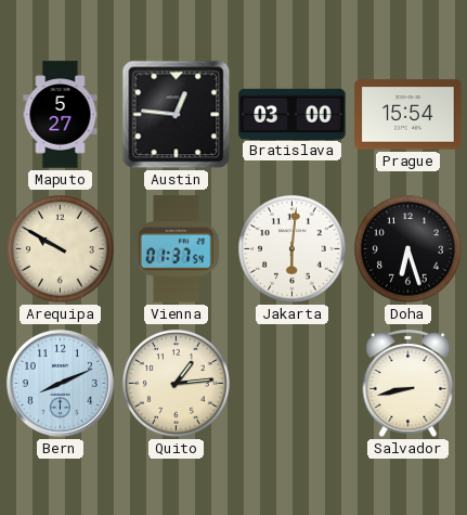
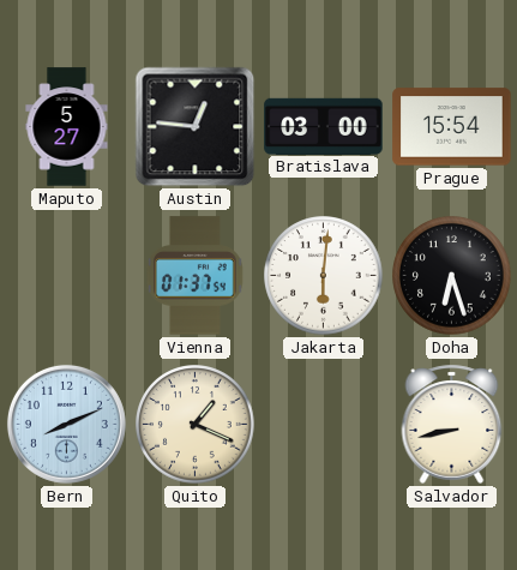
Arequipa: 9:50 -> none
Quito: 1:14 -> 1:19
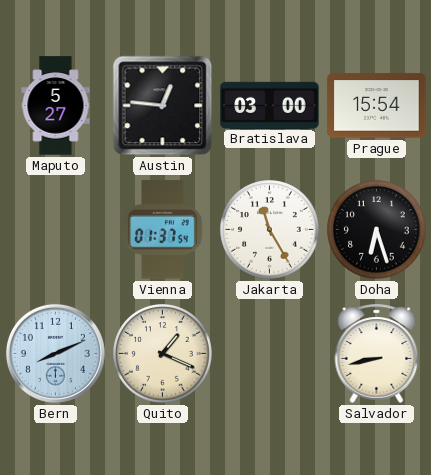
Jakarta: 6:01 -> 11:25
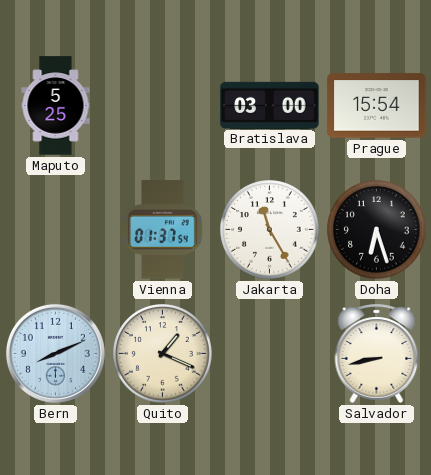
Maputo: 5:27 -> 5:25
Austin: 12:46 -> none
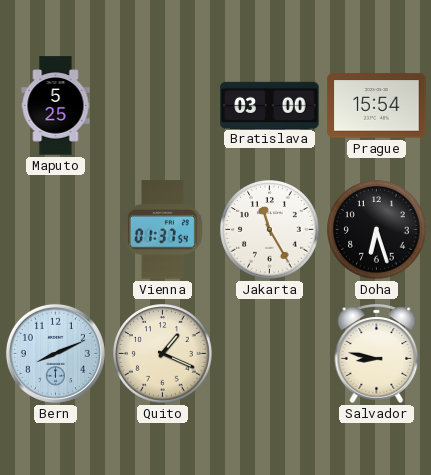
Salvador: 8:43 -> 8:47
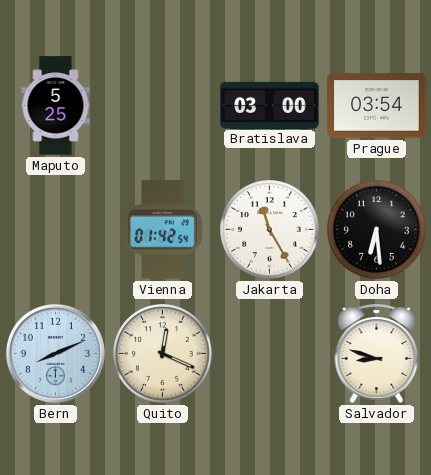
Prague: 15:54 -> 03:54
Vienna: 01:37 -> 01:42
Doha: 6:27 -> 6:29
Quito: 1:19 -> 12:19
Salvador: 8:47 -> 8:48
